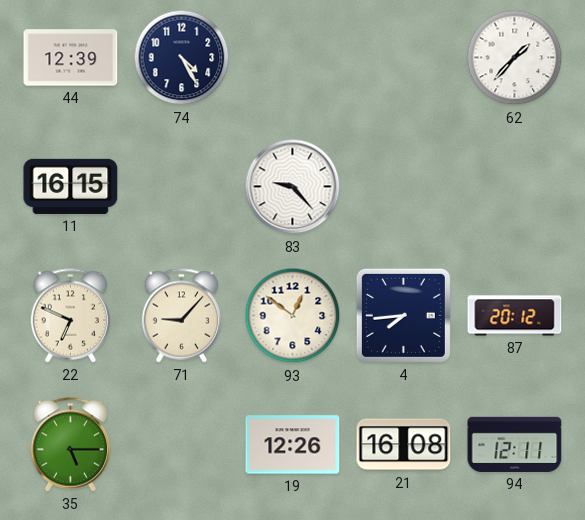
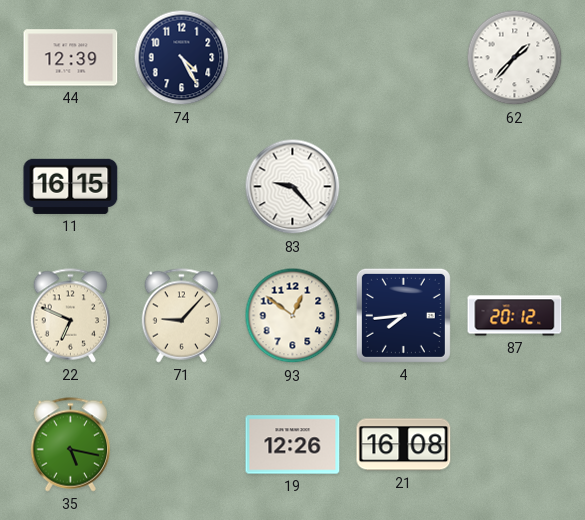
35: 5:15 -> 5:17
94: 12:11 -> none
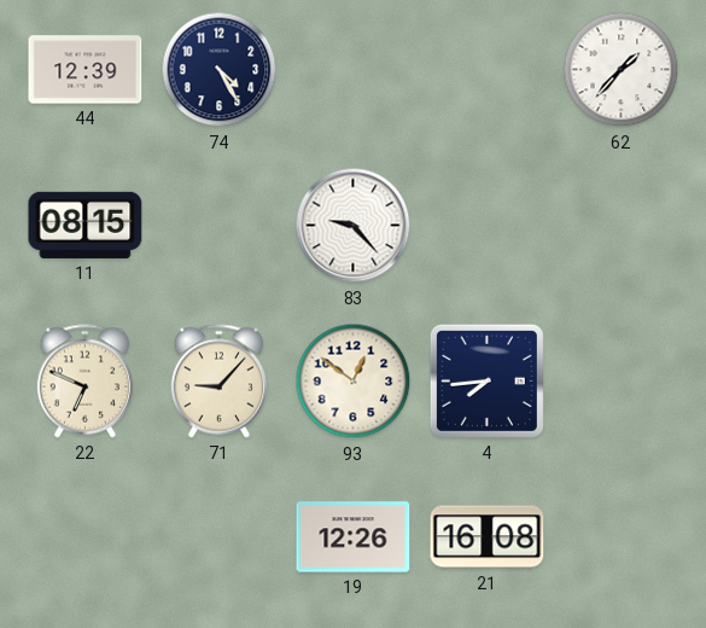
11: 16:15 -> 08:15
87: 20:12 -> none
35: 5:17 -> none
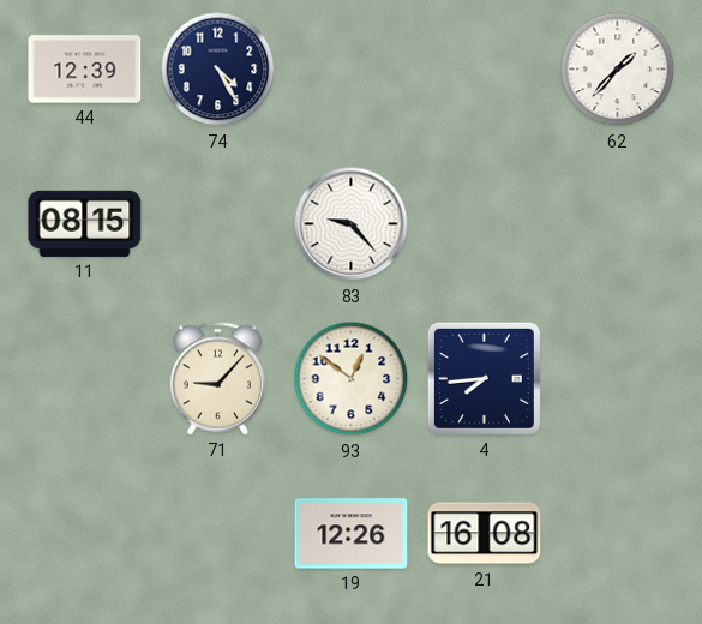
22: 6:49 -> none
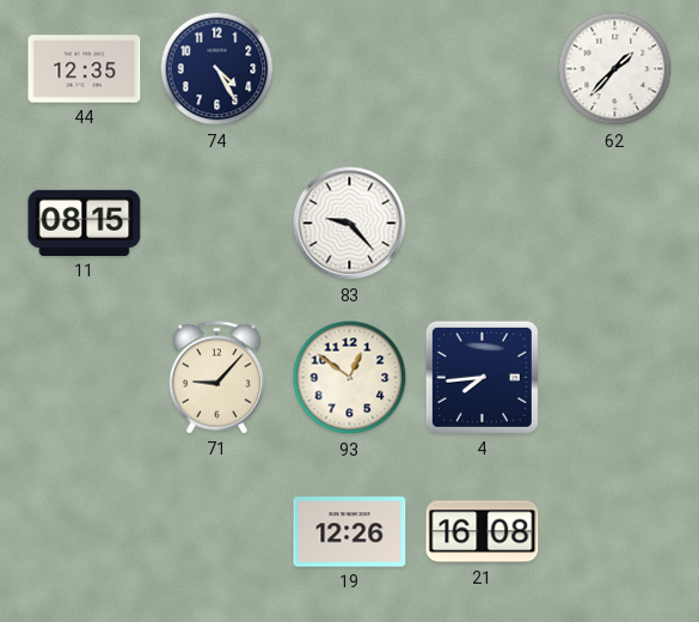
44: 12:39 -> 12:35
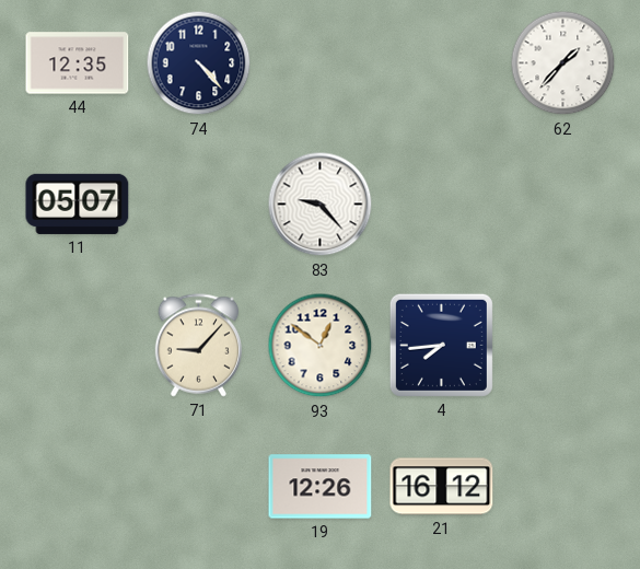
74: 4:25 -> 4:23
11: 08:15 -> 05:07
21: 16:08 -> 16:12
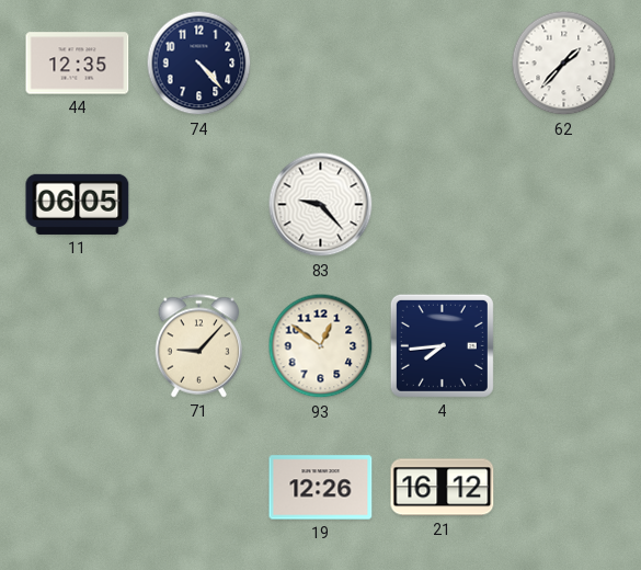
11: 05:07 -> 06:05
